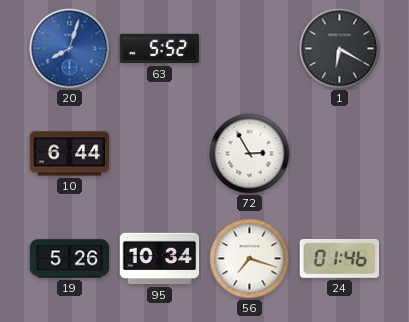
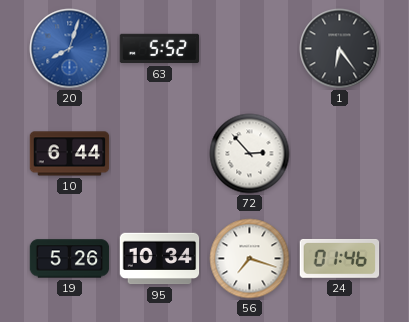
1: 6:20 -> 6:24
72: 2:55 -> 2:53
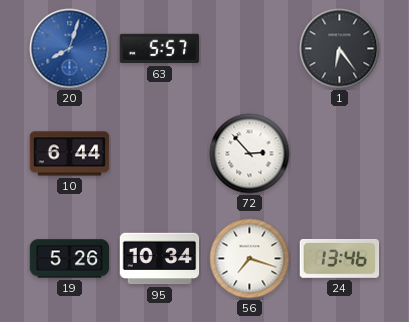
63: 5:52 -> 5:57
24: 01:46 -> 13:46
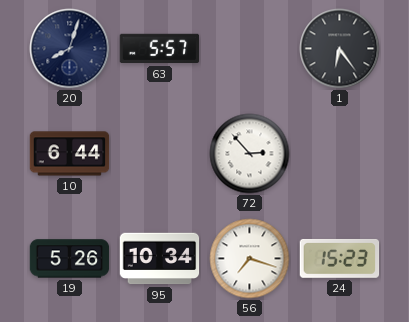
20 dial: blue -> navy
24: 13:46 -> 15:23
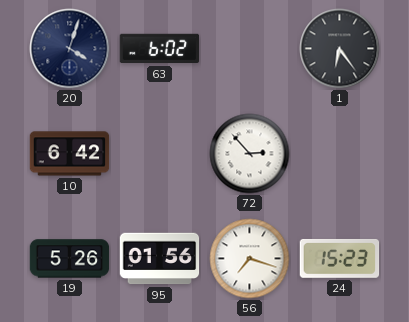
20: 8:03 -> 4:03
63: 5:57 -> 6:02
10: 6:44 -> 6:42
95: 10:34 -> 01:56
